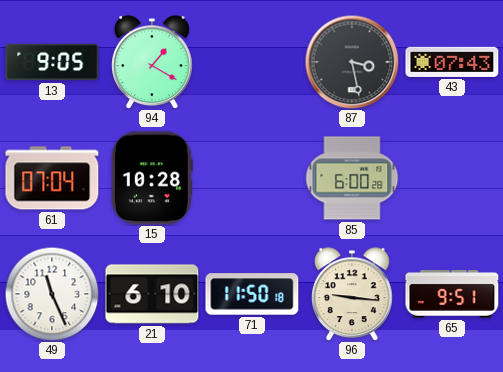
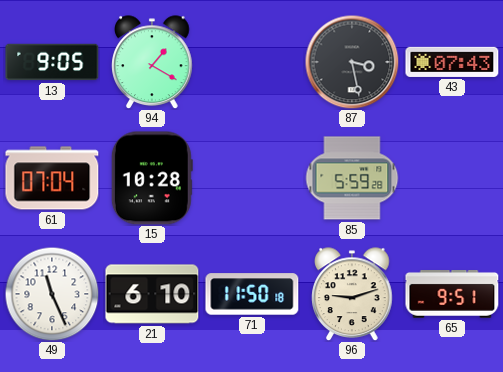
85: 6:00 -> 5:59
96: 9:16 -> 9:12
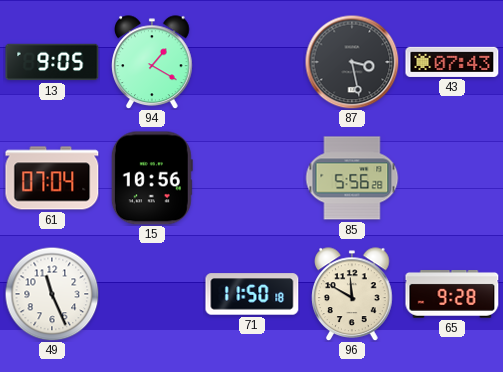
15: 10:28 -> 10:56
85: 5:59 -> 5:56
21: 6:10 -> none
96: 9:12 -> 11:50
65: 9:51 -> 9:28
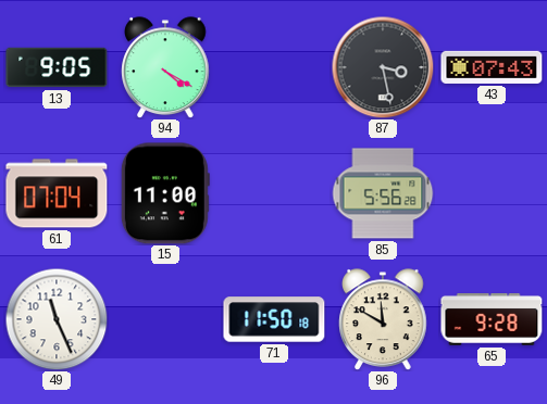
94: 1:20 -> 4:20
15: 10:56 -> 11:00
